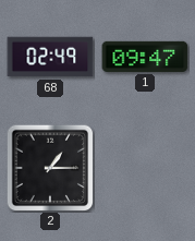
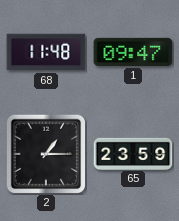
68: 02:49 -> 11:48
65: none -> 23:59
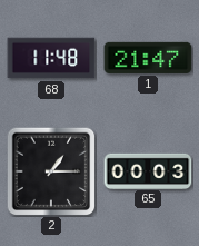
1: 09:47 -> 21:47
65: 23:59 -> 00:03
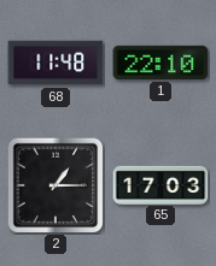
1: 21:47 -> 22:10
65: 00:03 -> 17:03
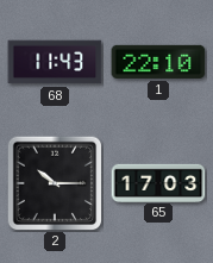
68: 11:48 -> 11:43
2: 1:15 -> 10:15
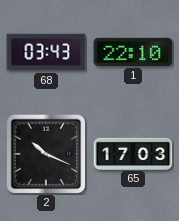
68: 11:43 -> 03:43
2: 10:15 -> 10:19
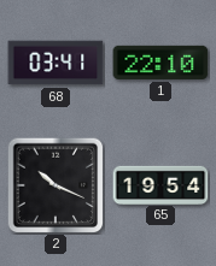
68: 03:43 -> 03:41
65: 17:03 -> 19:54
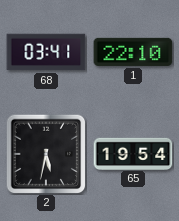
2: 10:19 -> 5:32
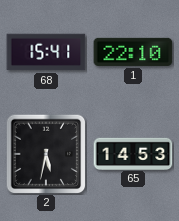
68: 03:41 -> 15:41
65: 19:54 -> 14:53
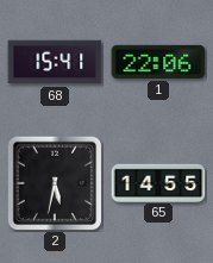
1: 22:10 -> 22:06
65: 14:53 -> 14:55
